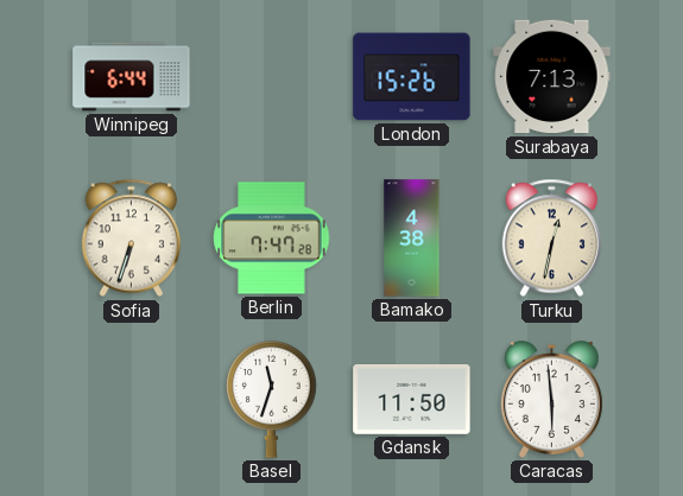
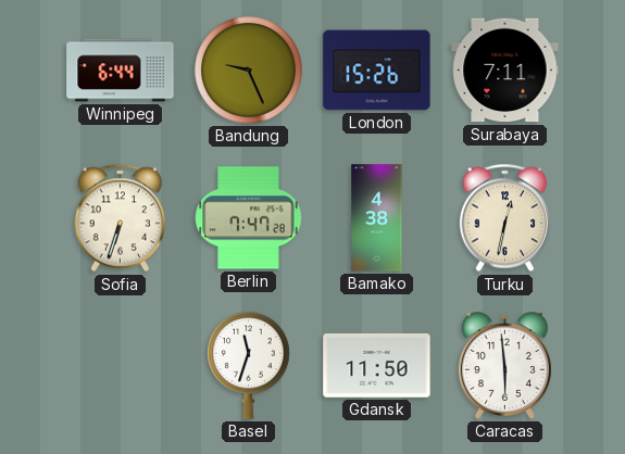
Bandung: none -> 9:26
Surabaya: 7:13 -> 7:11
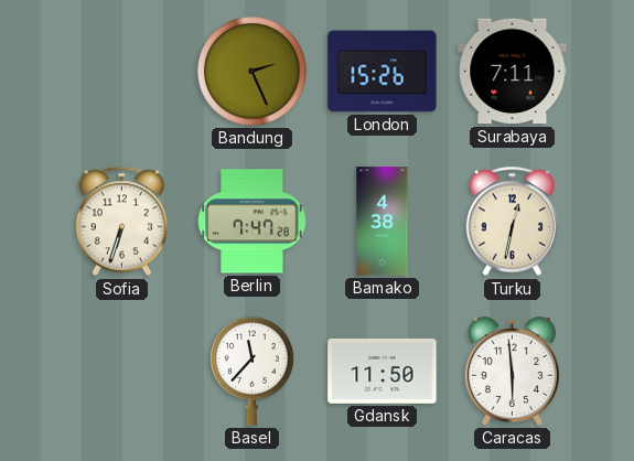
Winnipeg: 6:44 -> none
Bandung: 9:26 -> 2:26
Basel: 11:33 -> 11:37
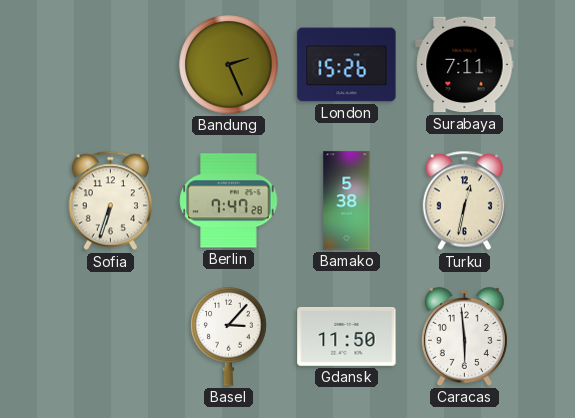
Bamako: 4:38 -> 5:38
Basel: 11:37 -> 3:07
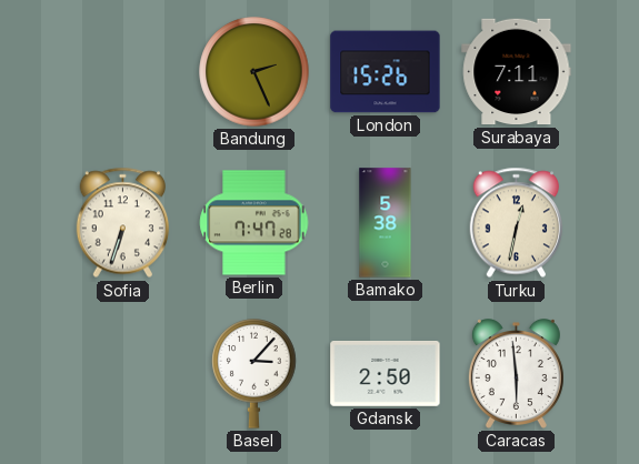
Gdansk: 11:50 -> 2:50
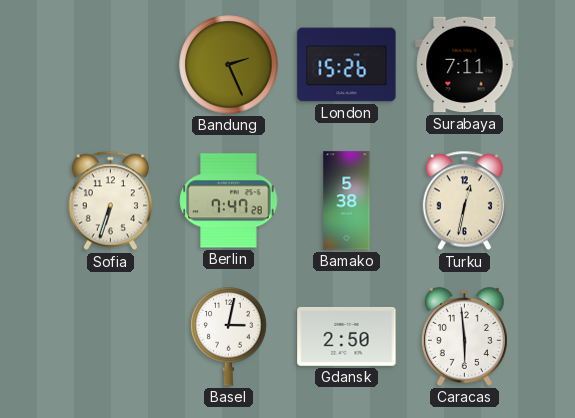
Basel: 3:07 -> 3:02
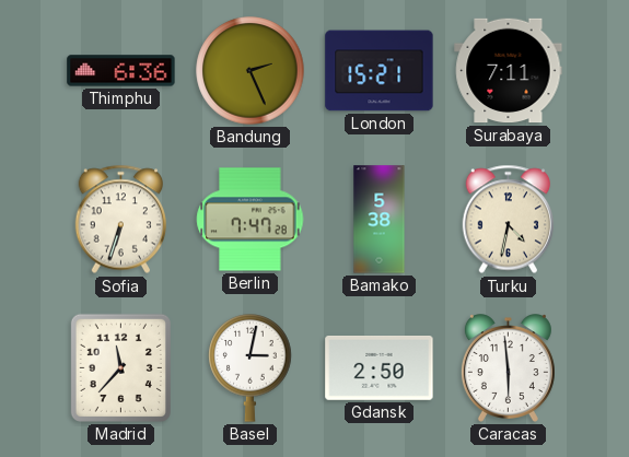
Thimphu: none -> 6:36
London: 15:26 -> 15:21
Turku: 12:32 -> 4:32
Madrid: none -> 11:37
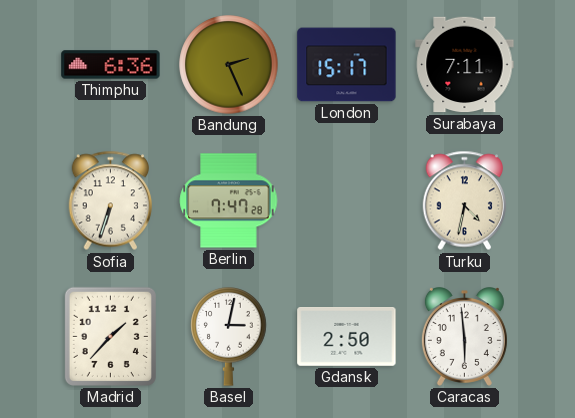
London: 15:21 -> 15:17
Bamako: 5:38 -> none
Madrid: 11:37 -> 1:37
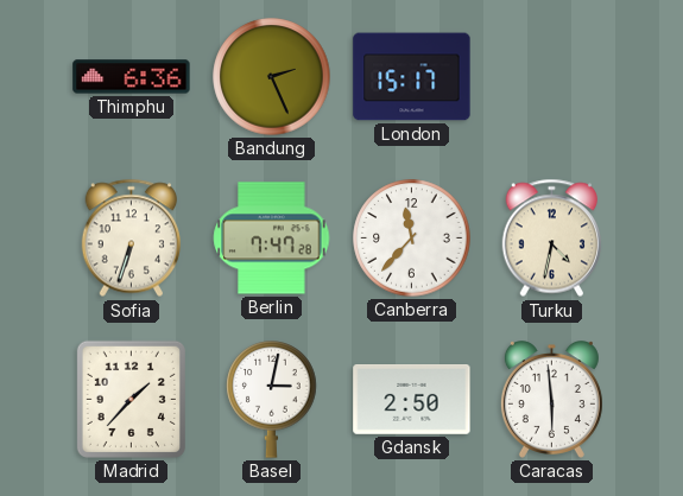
Surabaya: 7:11 -> none
Canberra: none -> 11:37
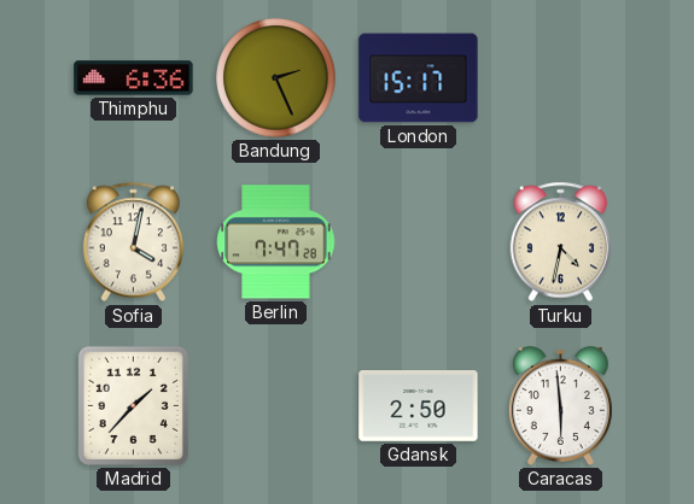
Sofia: 6:33 -> 4:02
Canberra: 11:37 -> none
Basel: 3:02 -> none
